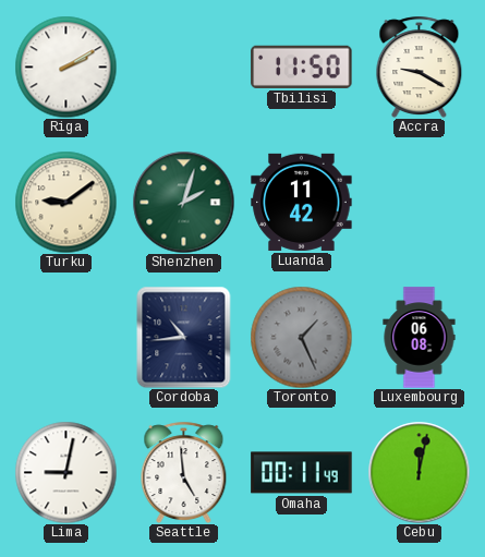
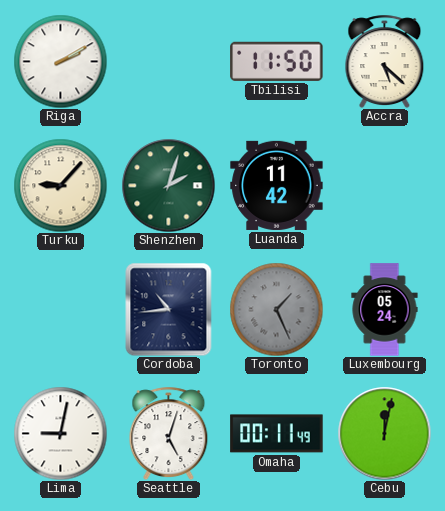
Accra: 9:20 -> 5:22
Turku: 9:09 -> 9:07
Luxembourg: 06:08 -> 05:24
Seattle: 4:59 -> 5:03
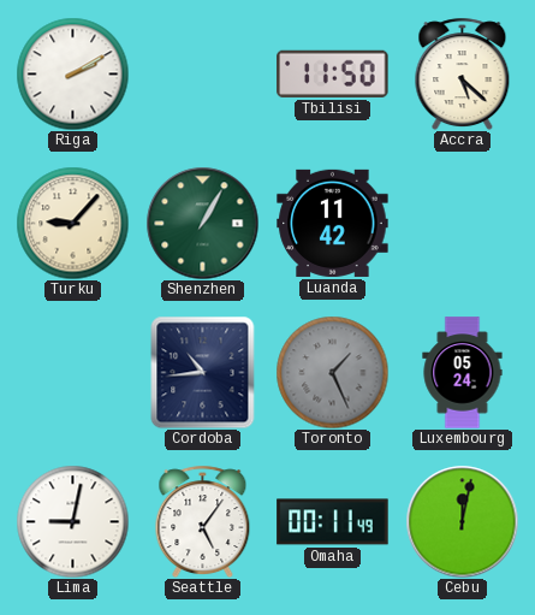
Shenzhen: 2:03 -> 1:05
Seattle: 5:03 -> 5:06
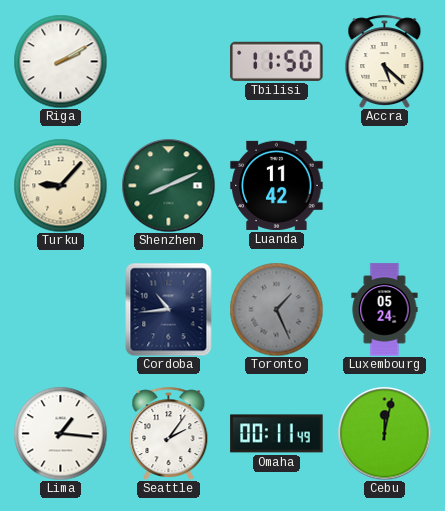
Shenzhen: 1:05 -> 8:11
Lima: 9:02 -> 1:16
Seattle: 5:06 -> 2:06
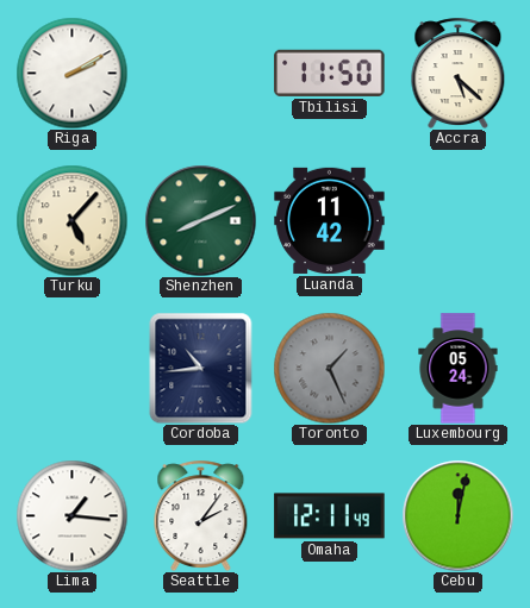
Turku: 9:07 -> 5:07
Omaha: 00:11 -> 12:11
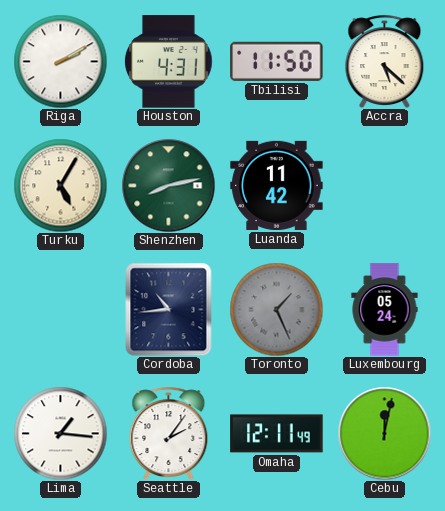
Houston: none -> 4:31
Turku: 5:07 -> 5:05
Shenzhen: 8:11 -> 8:13
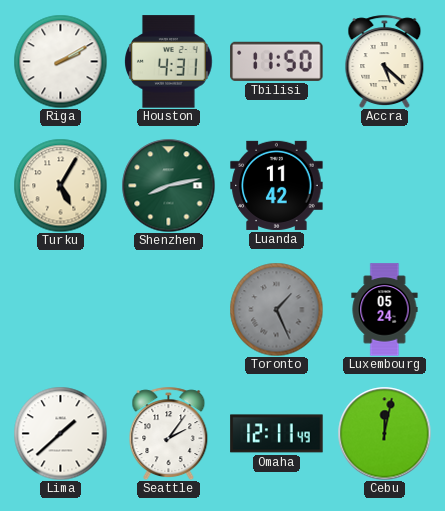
Cordoba: 10:44 -> none
Lima: 1:16 -> 1:38
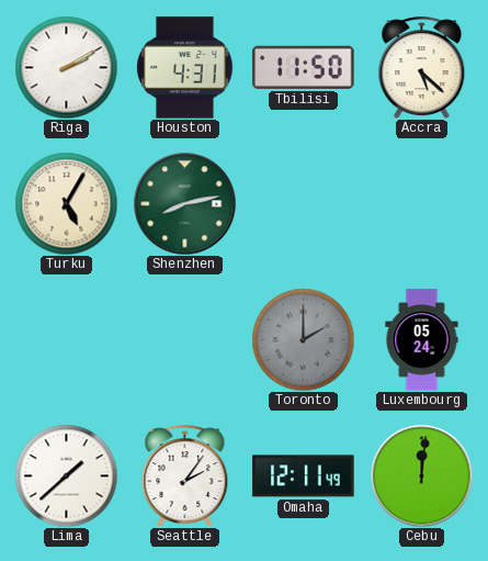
Luanda: 11:42 -> none
Toronto: 1:26 -> 2:00
Cebu: 12:02 -> 12:01
